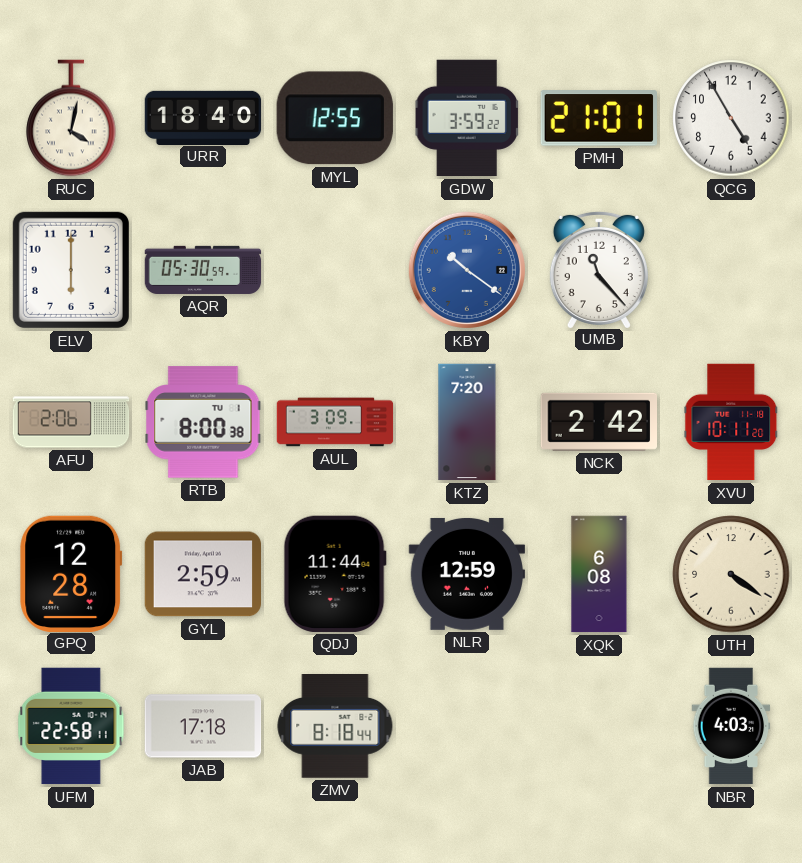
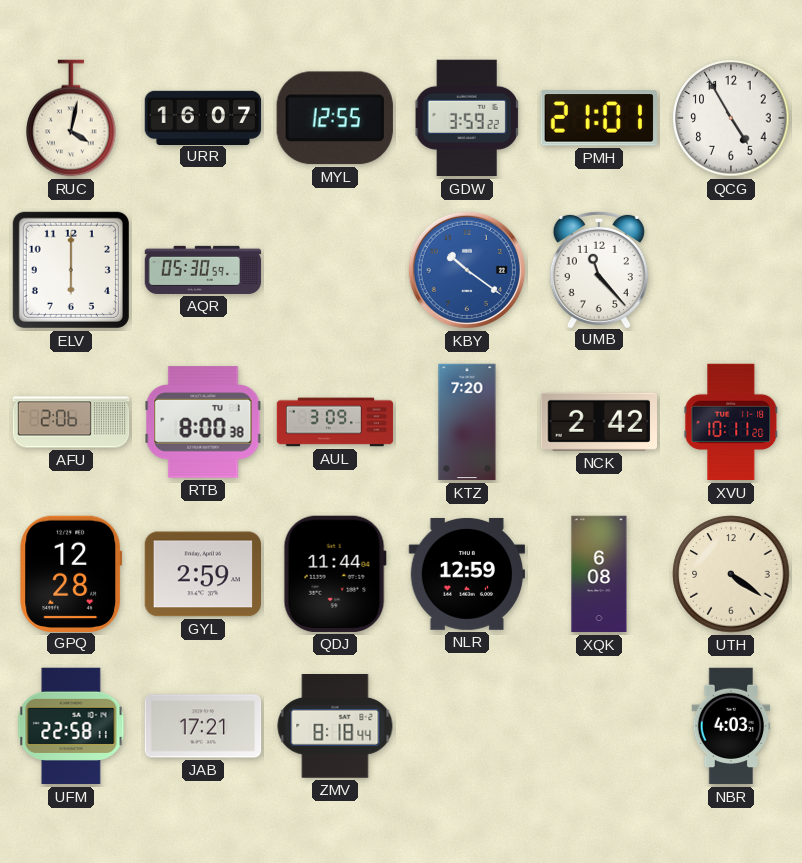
URR: 18:40 -> 16:07
JAB: 17:18 -> 17:21
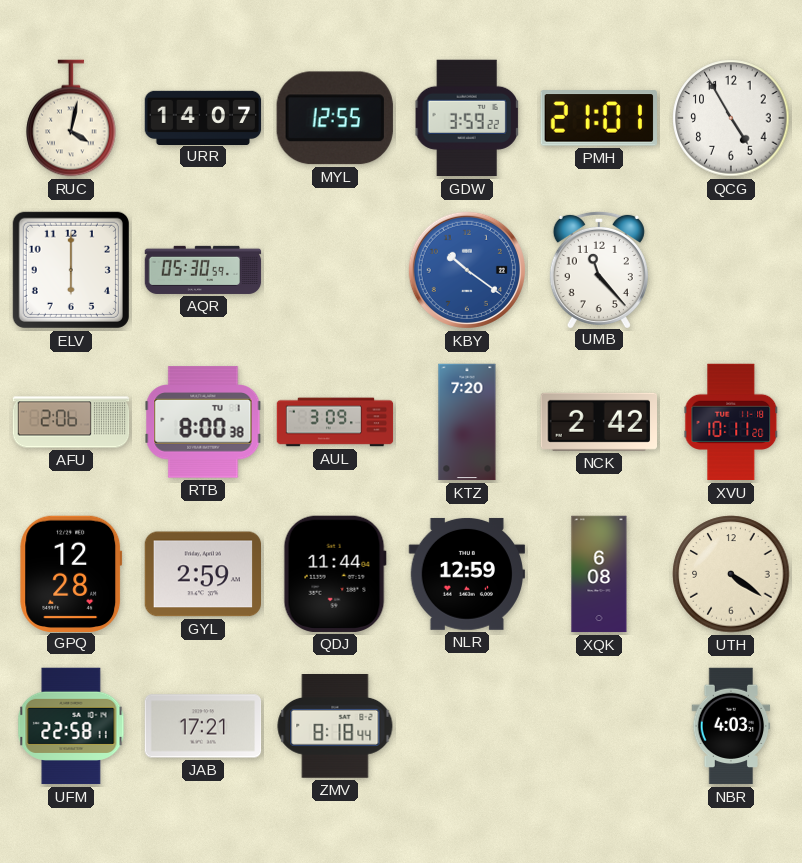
URR: 16:07 -> 14:07
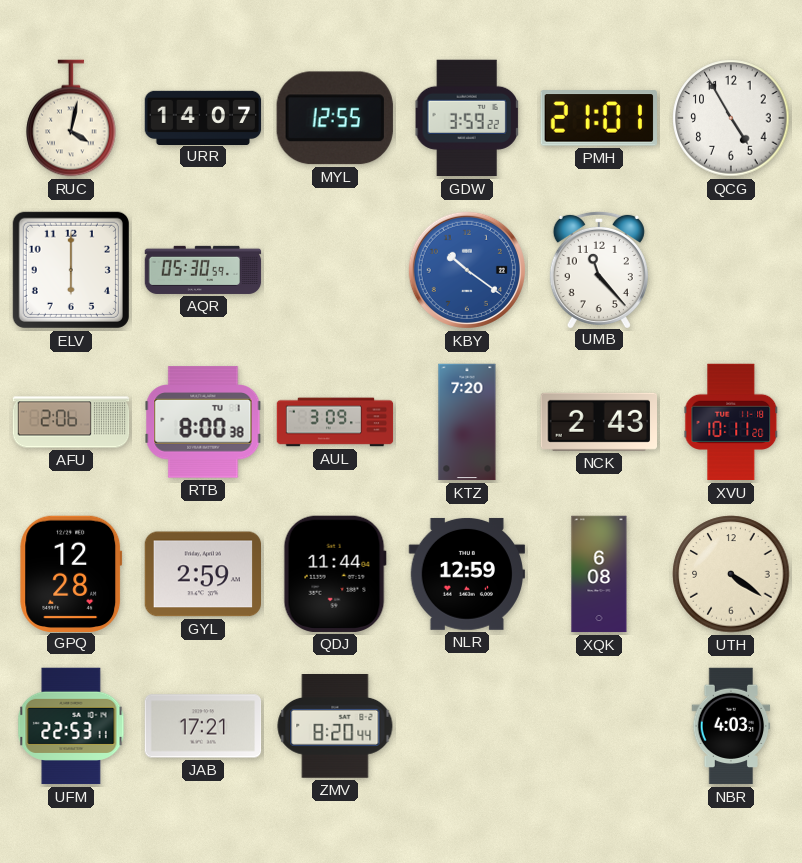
NCK: 2:42 -> 2:43
UFM: 22:58 -> 22:53
ZMV: 8:18 -> 8:20
